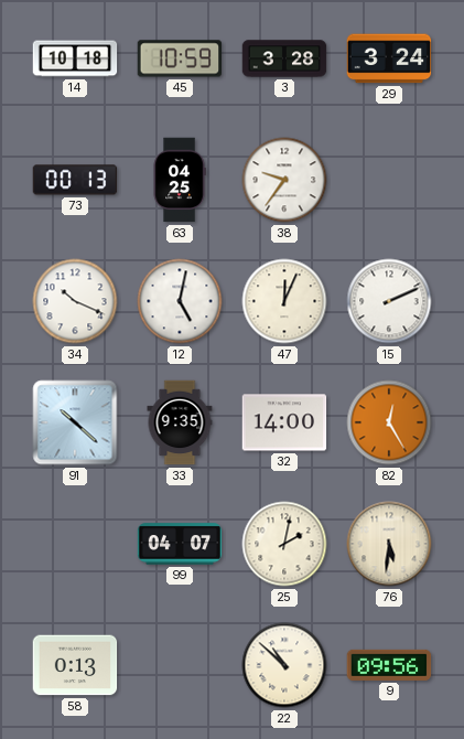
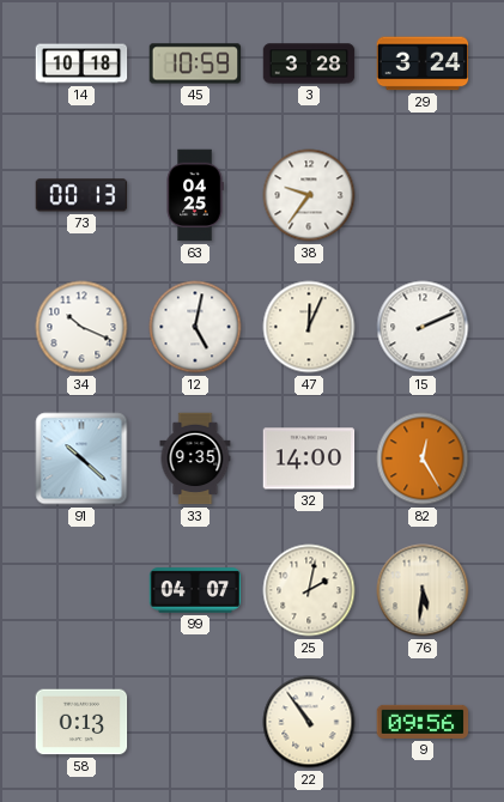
22: 10:52 -> 10:54
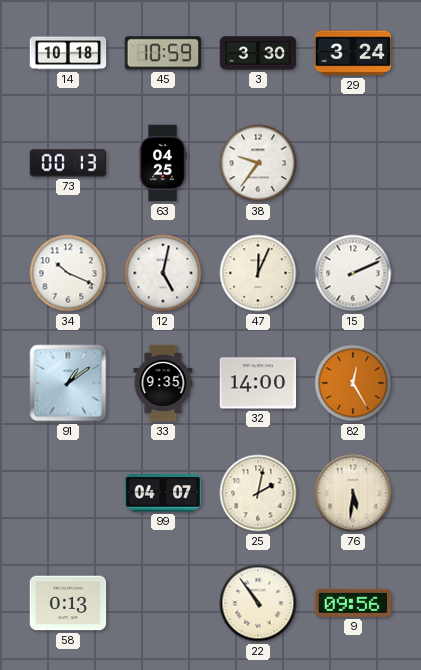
3: 3:28 -> 3:30
91: 10:22 -> 1:09
